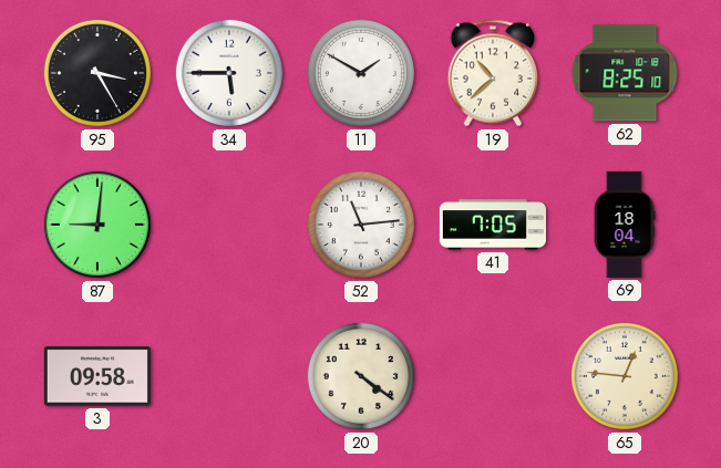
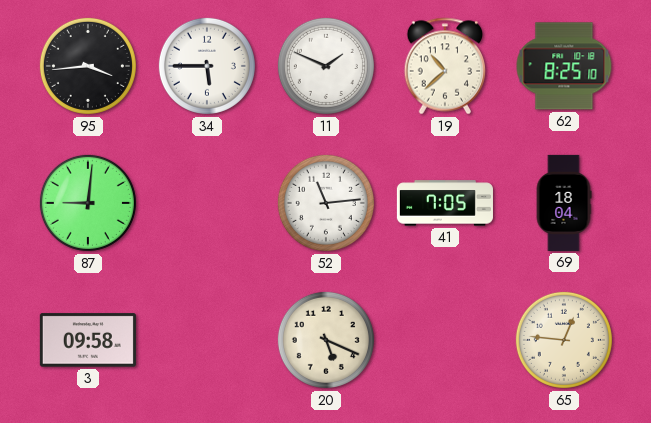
95: 3:25 -> 3:44
11: 1:50 -> 1:49
20: 4:21 -> 5:19
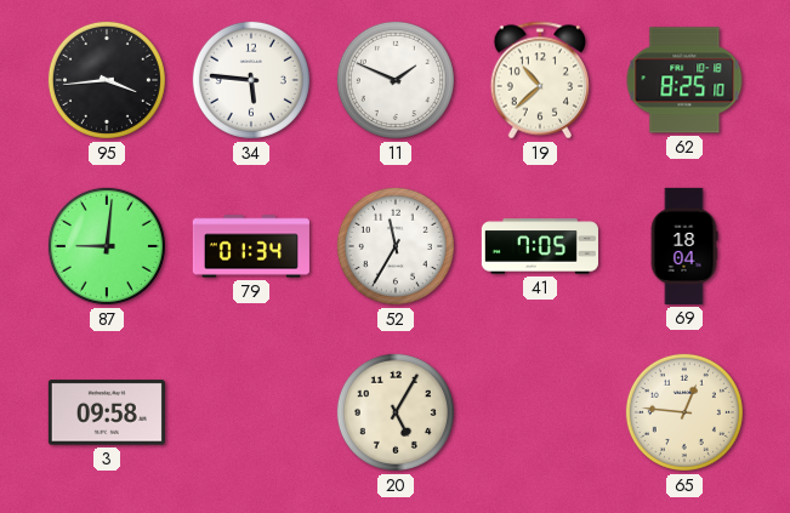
34: 5:45 -> 5:46
79: none -> 01:34
52: 11:14 -> 11:35
20: 5:19 -> 5:05
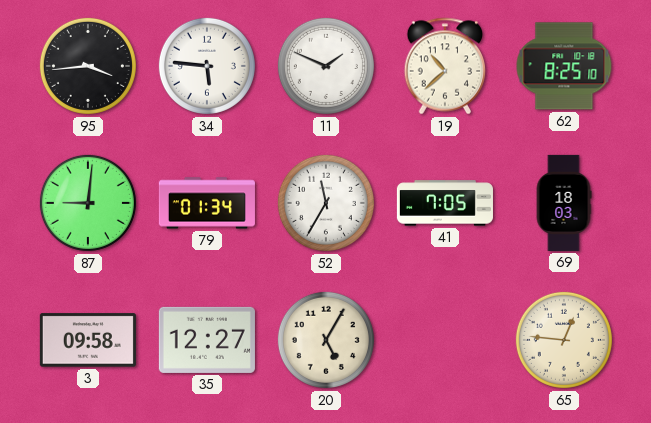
69: 18:04 -> 18:03
35: none -> 12:27
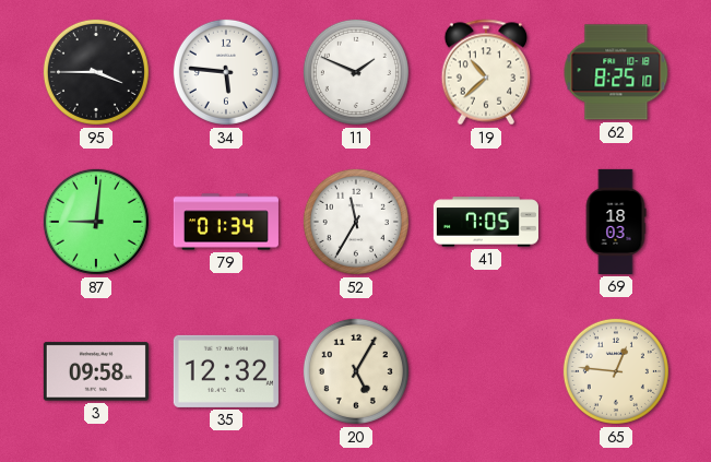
95: 3:44 -> 3:45
35: 12:27 -> 12:32
